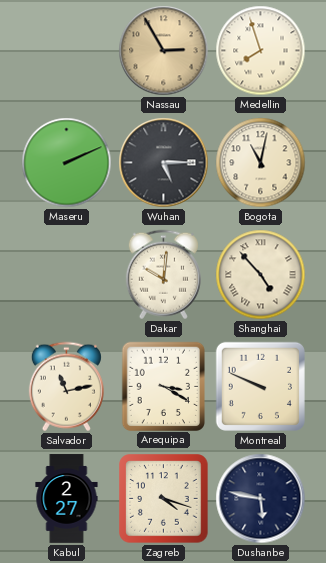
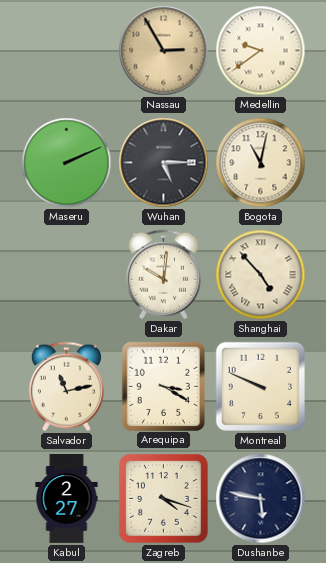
Medellin: 7:57 -> 9:39
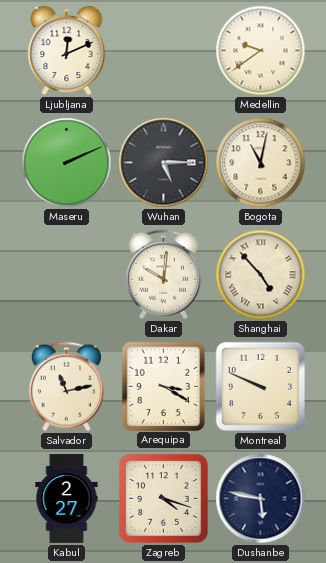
Ljubljana: none -> 12:11
Nassau: 2:55 -> none
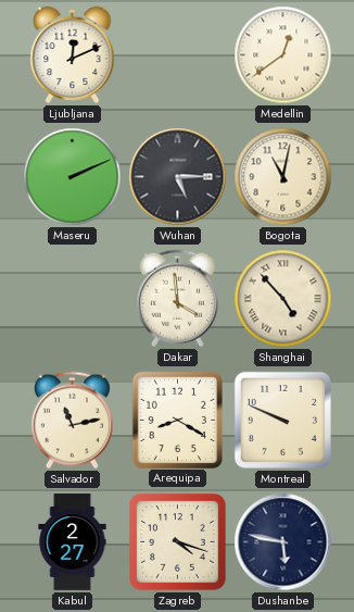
Medellin: 9:39 -> 12:39
Dakar: 10:01 -> 3:59
Arequipa: 3:20 -> 8:20
